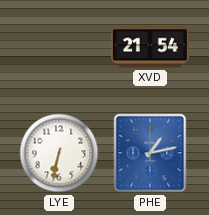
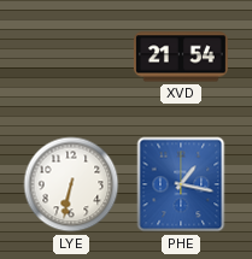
PHE: 1:13 -> 1:17
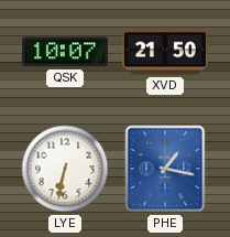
QSK: none -> 10:07
XVD: 21:54 -> 21:50
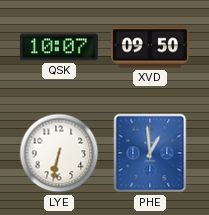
XVD: 21:50 -> 09:50
PHE: 1:17 -> 12:59
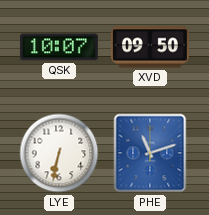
PHE: 12:59 -> 11:12
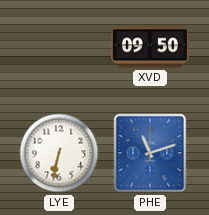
QSK: 10:07 -> none
